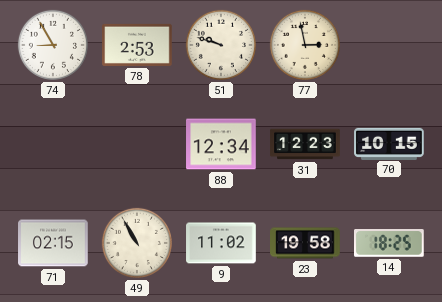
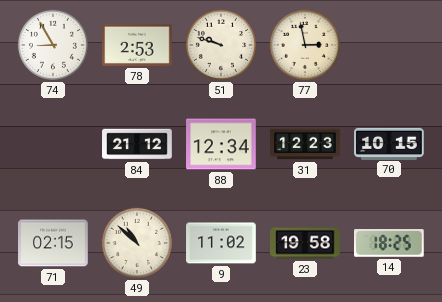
84: none -> 21:12
49: 10:55 -> 10:52
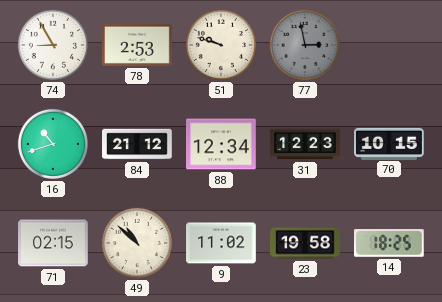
77 dial: cream -> grey
16: none -> 10:42
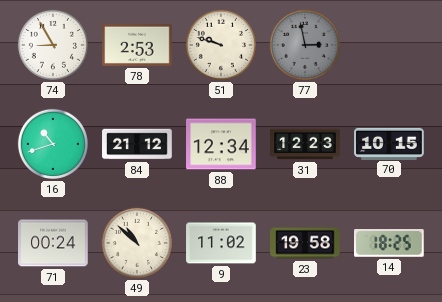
71: 02:15 -> 00:24
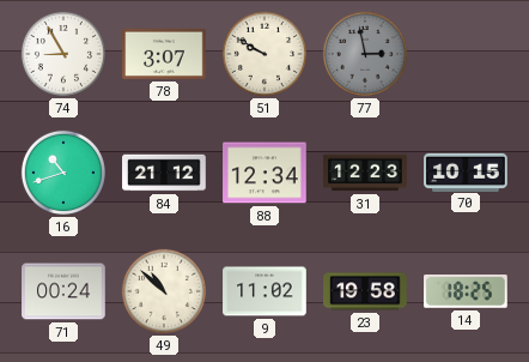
78: 2:53 -> 3:07
51: 9:48 -> 9:50
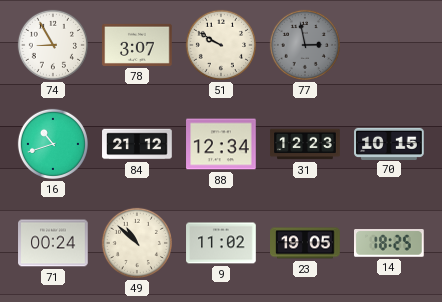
23: 19:58 -> 19:05
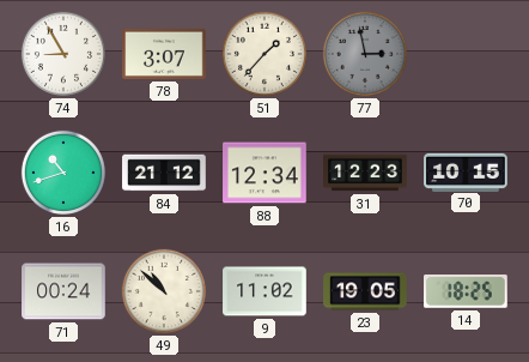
51: 9:50 -> 1:37
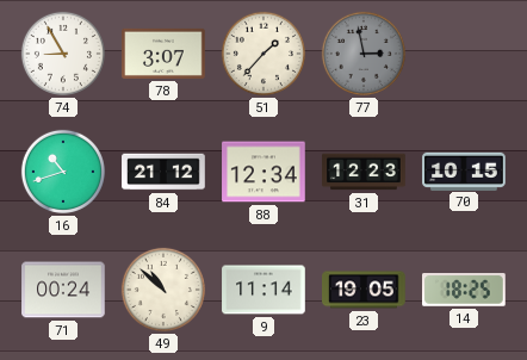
9: 11:02 -> 11:14
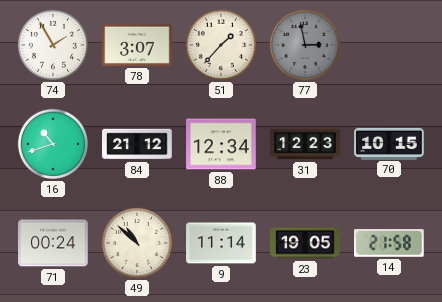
74: 8:55 -> 1:55
14: 18:25 -> 21:58
